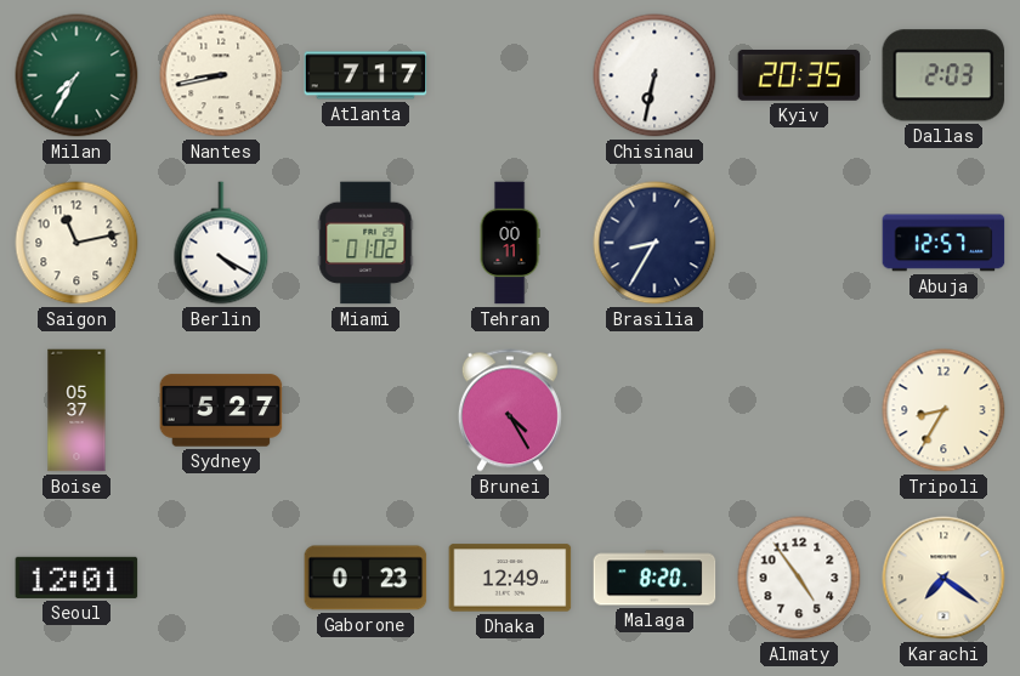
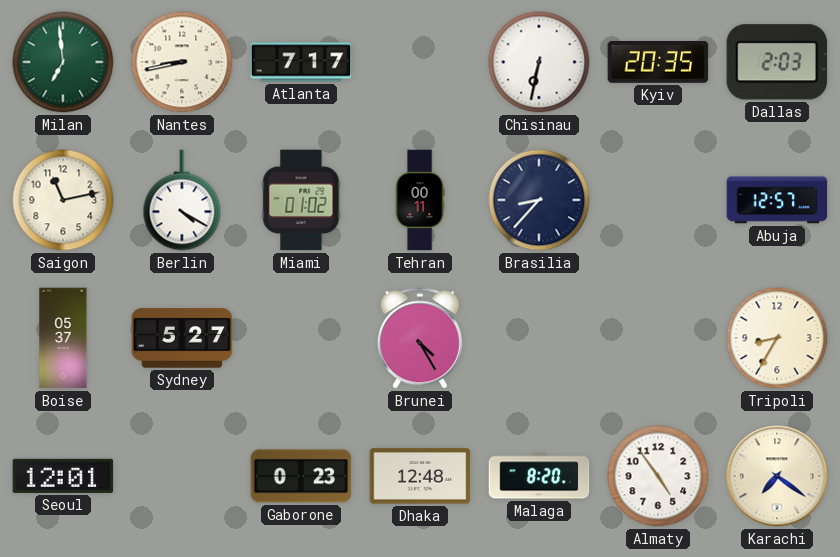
Milan: 7:35 -> 6:59
Brasilia: 8:35 -> 8:37
Dhaka: 12:49 -> 12:48
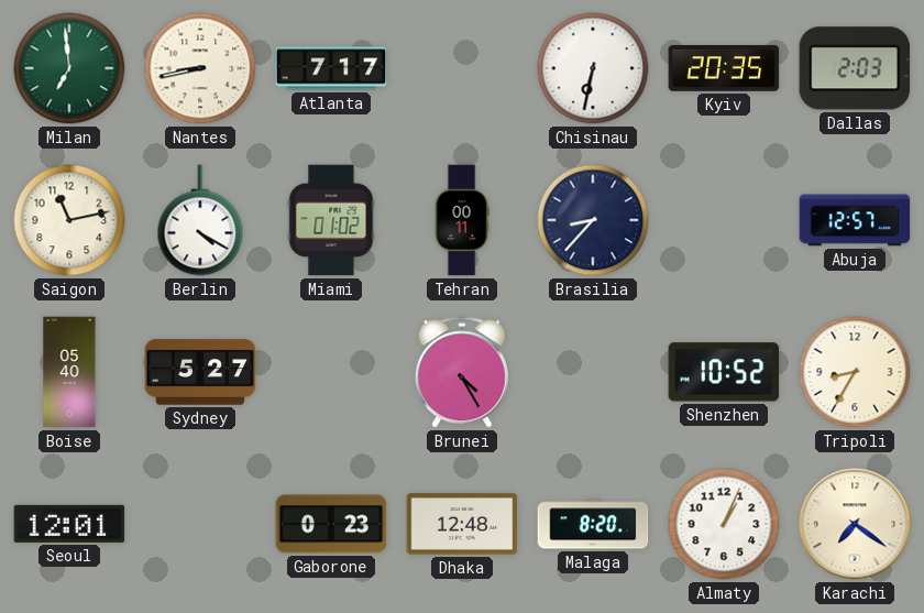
Boise: 05:37 -> 05:40
Shenzhen: none -> 10:52
Almaty: 4:54 -> 1:04
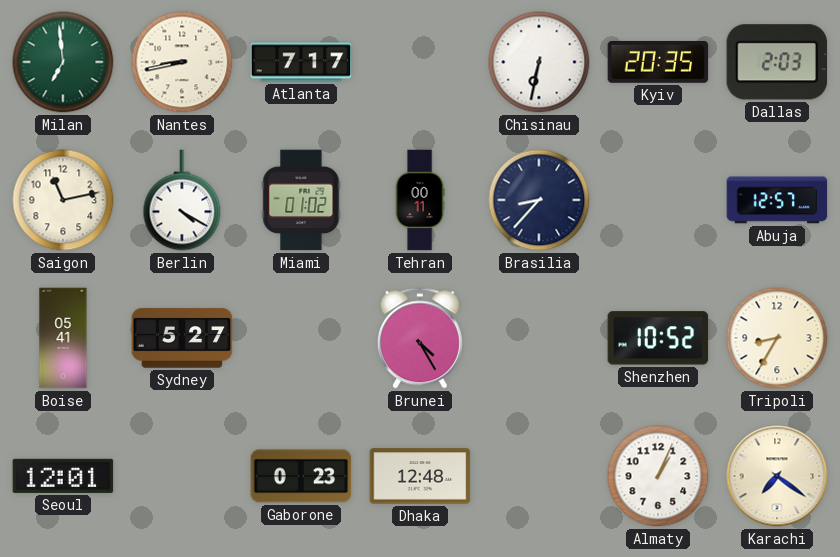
Boise: 05:40 -> 05:41
Malaga: 8:20 -> none
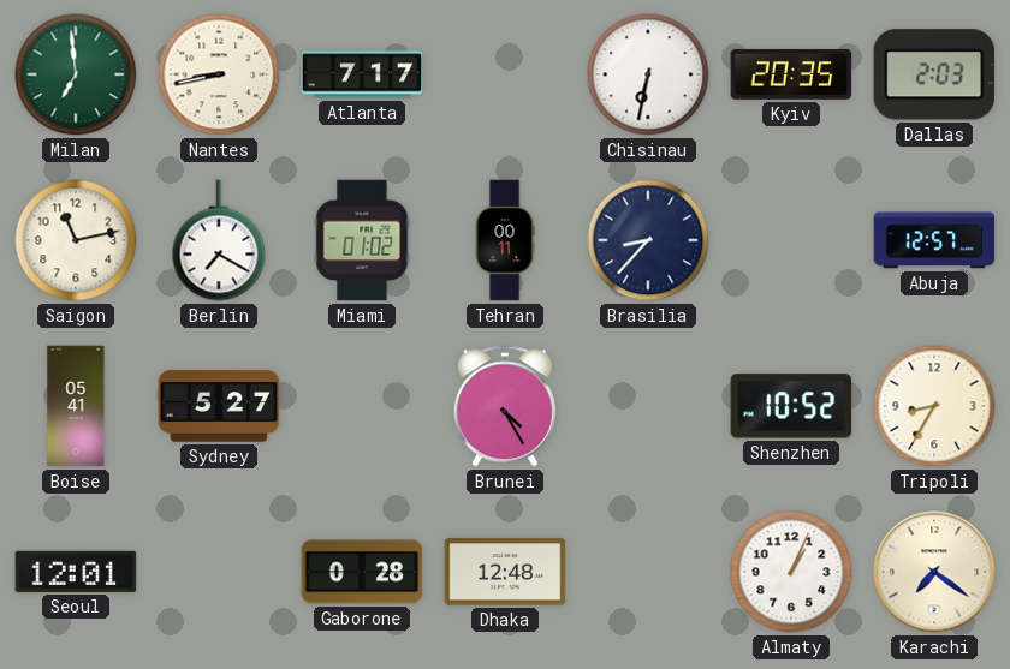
Berlin: 4:20 -> 7:20
Gaborone: 0:23 -> 0:28
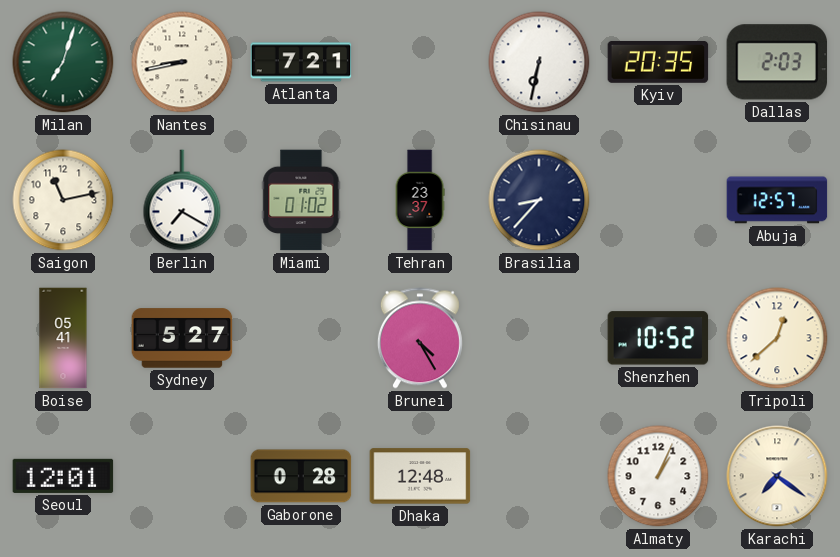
Milan: 6:59 -> 7:03
Atlanta: 7:17 -> 7:21
Tehran: 00:11 -> 23:37
Tripoli: 8:35 -> 12:38
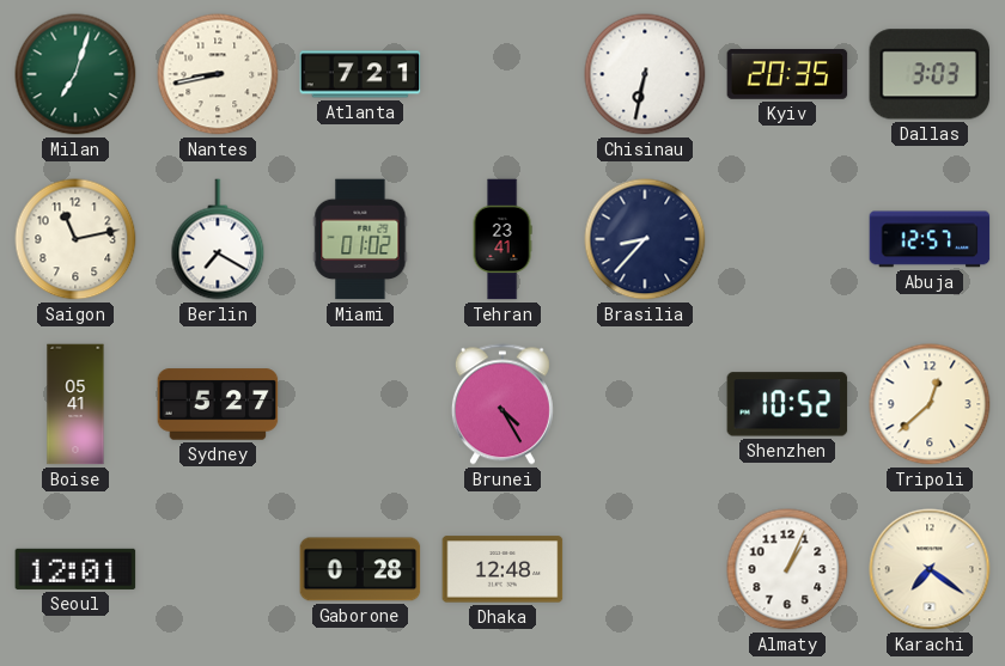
Dallas: 2:03 -> 3:03
Tehran: 23:37 -> 23:41
